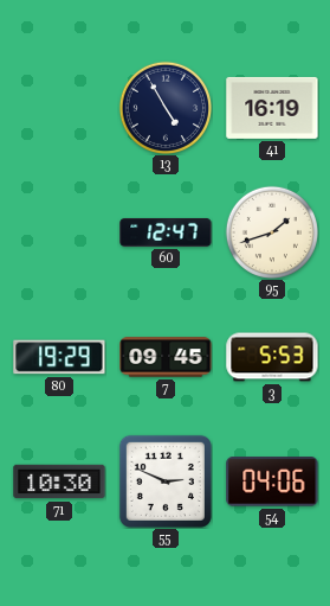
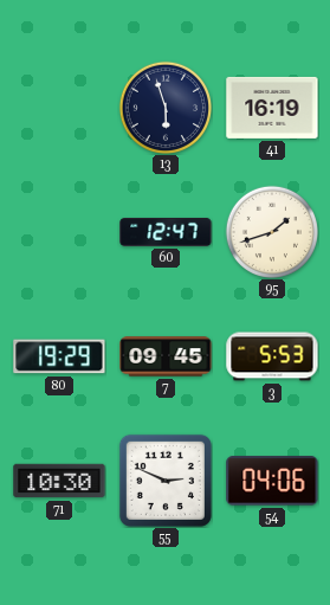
13: 4:55 -> 5:57
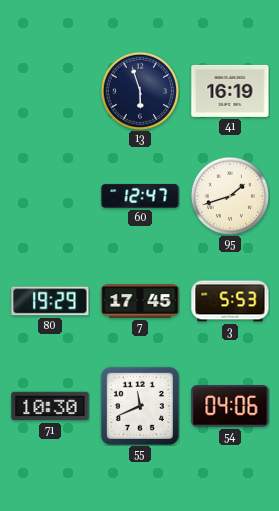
7: 09:45 -> 17:45
55: 2:49 -> 11:41
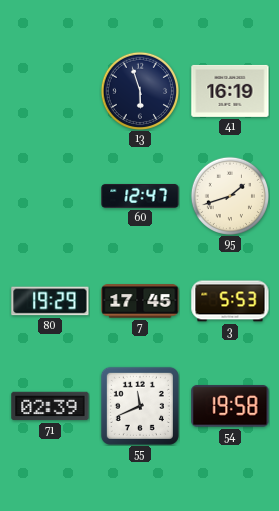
71: 10:30 -> 02:39
54: 04:06 -> 19:58
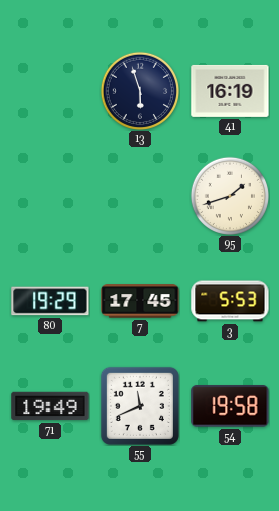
60: 12:47 -> none
71: 02:39 -> 19:49
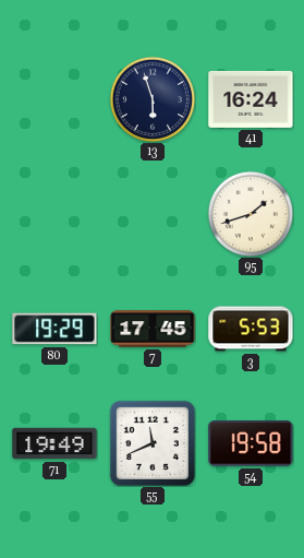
41: 16:19 -> 16:24
